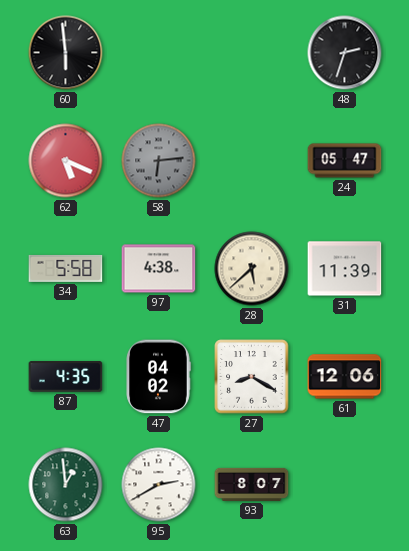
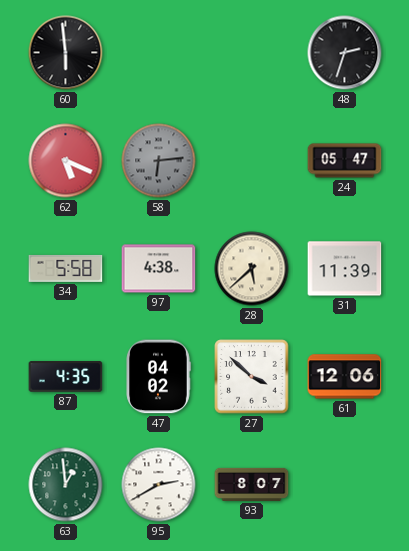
27: 8:20 -> 3:52
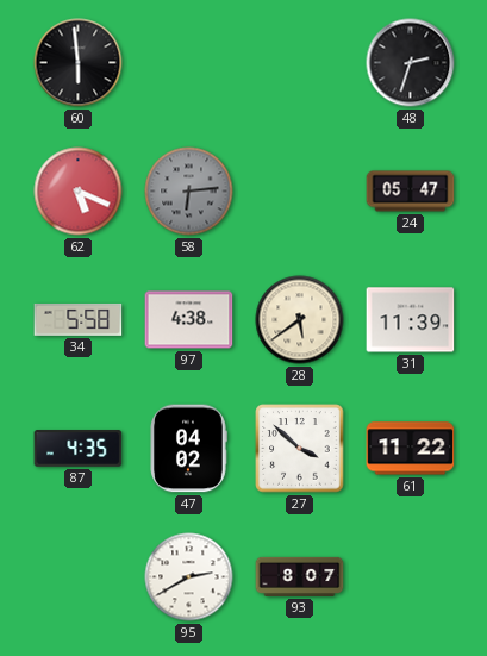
28: 5:38 -> 5:39
61: 12:06 -> 11:22
63: 12:59 -> none
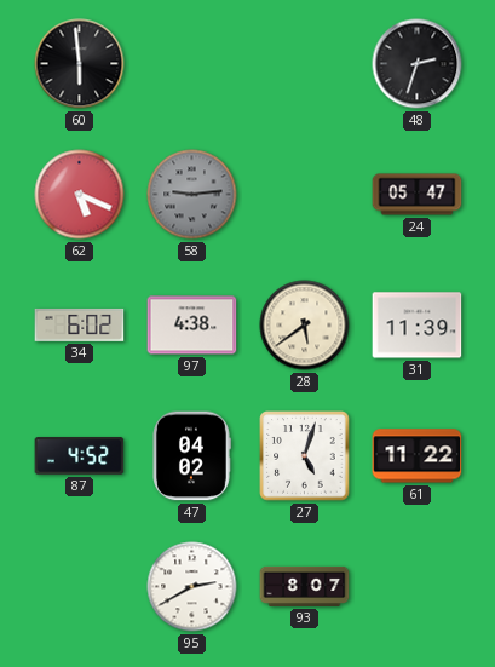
58: 6:14 -> 9:14
34: 5:58 -> 6:02
87: 4:35 -> 4:52
27: 3:52 -> 5:03
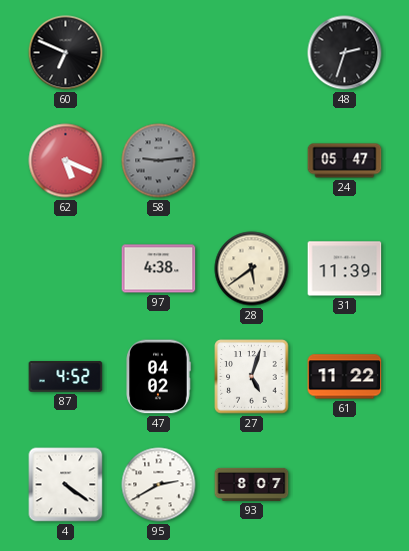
60: 5:59 -> 6:49
34: 6:02 -> none
4: none -> 4:21
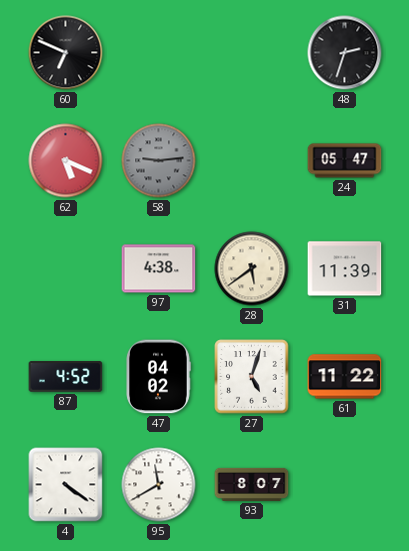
95: 2:40 -> 11:40
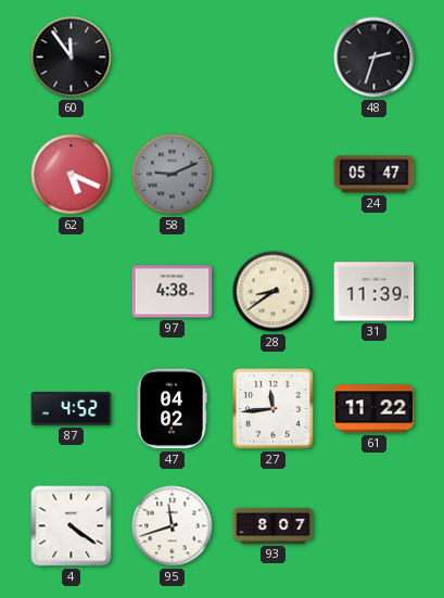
60: 6:49 -> 11:54
58: 9:14 -> 9:11
28: 5:39 -> 8:39
27: 5:03 -> 11:44
95: 11:40 -> 11:42
